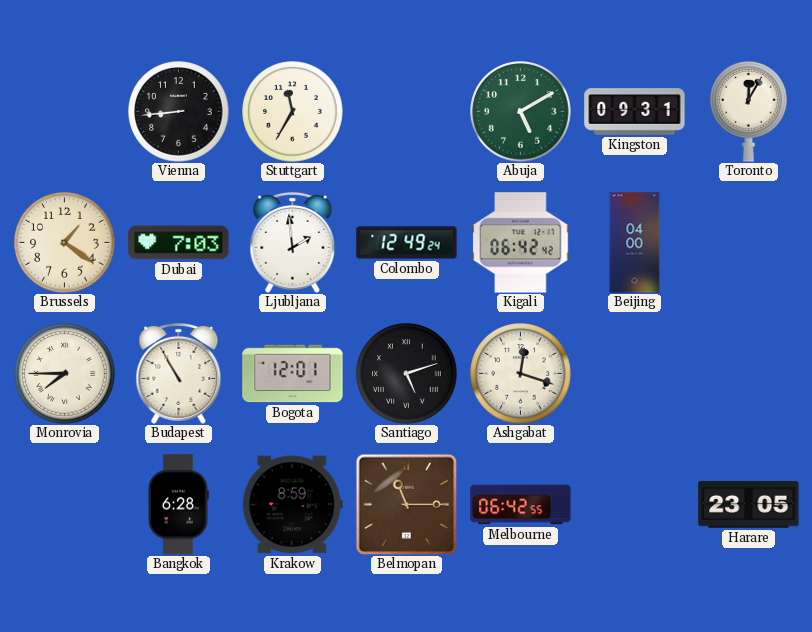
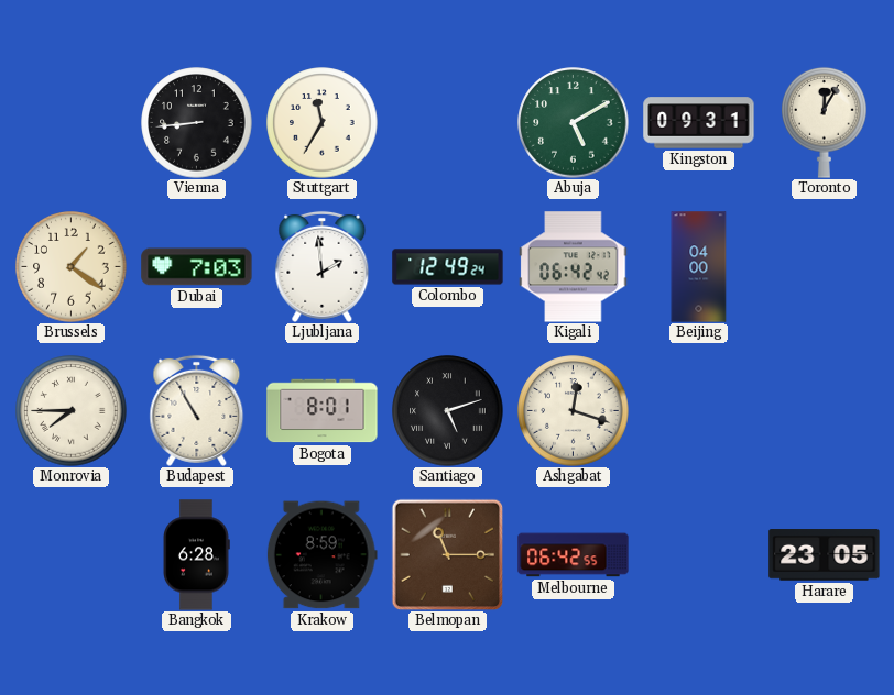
Bogota: 12:01 -> 8:01
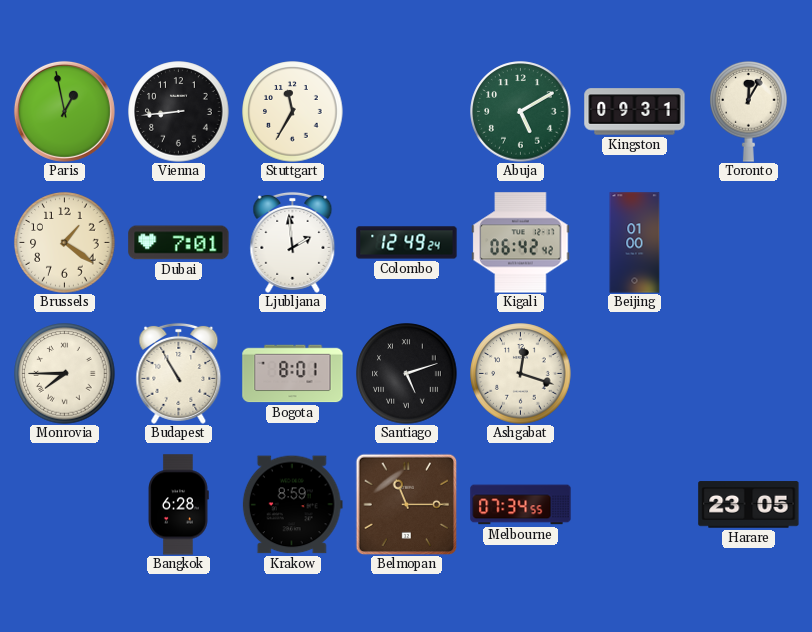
Paris: none -> 12:58
Dubai: 7:03 -> 7:01
Beijing: 04:00 -> 01:00
Melbourne: 06:42 -> 07:34
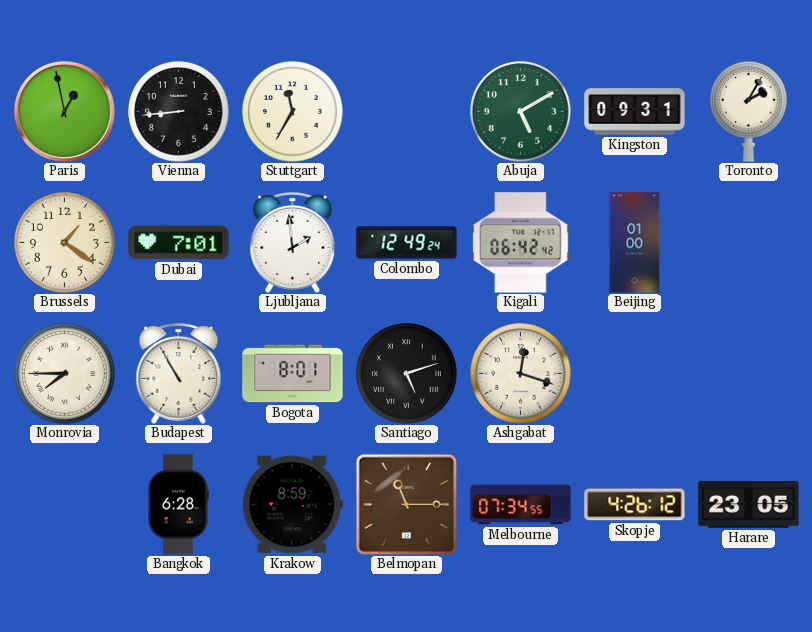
Toronto: 12:05 -> 2:05
Skopje: none -> 4:26
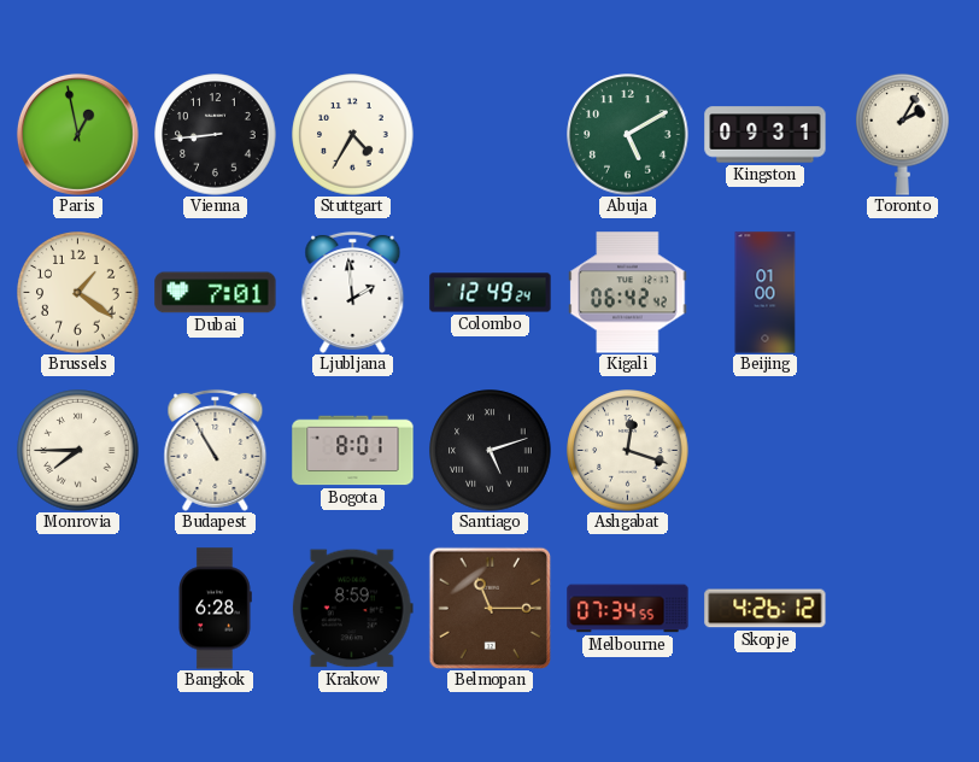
Stuttgart: 11:35 -> 4:35
Harare: 23:05 -> none
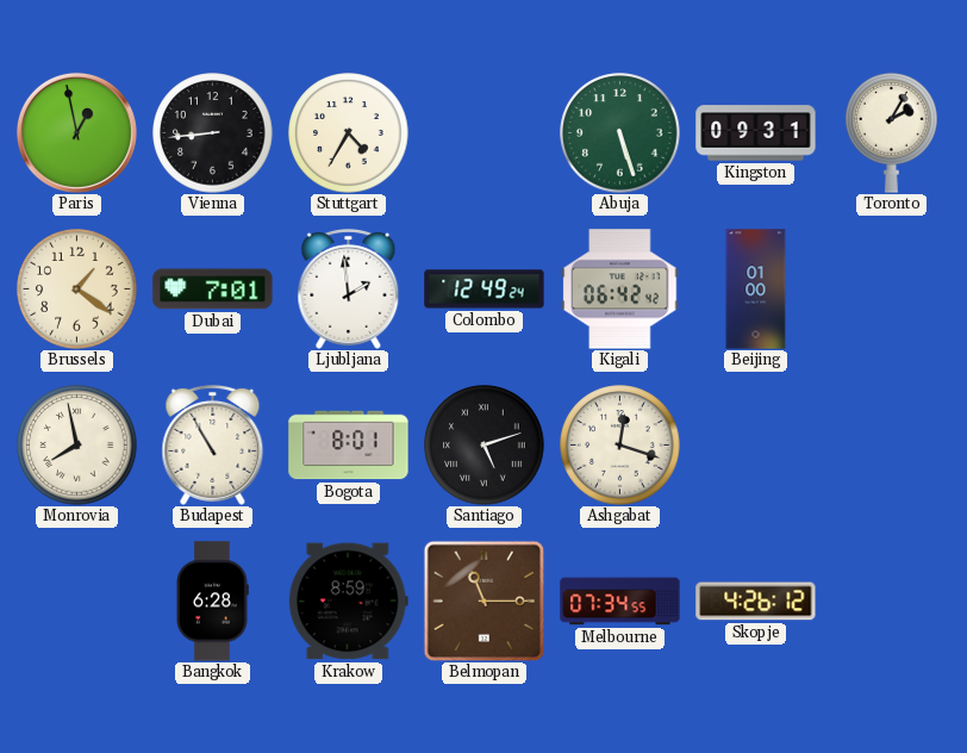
Abuja: 5:10 -> 5:27
Monrovia: 7:45 -> 7:58
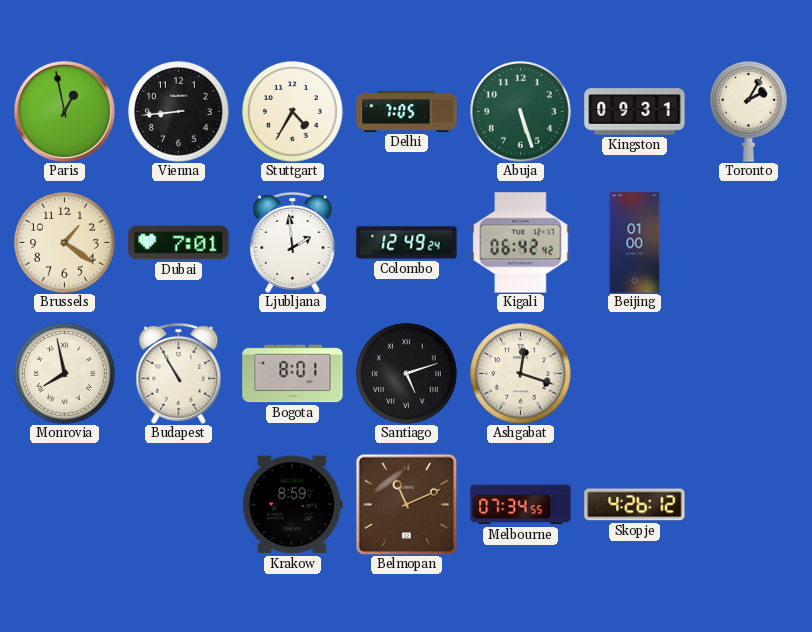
Delhi: none -> 7:05
Bangkok: 6:28 -> none
Belmopan: 11:15 -> 11:11
